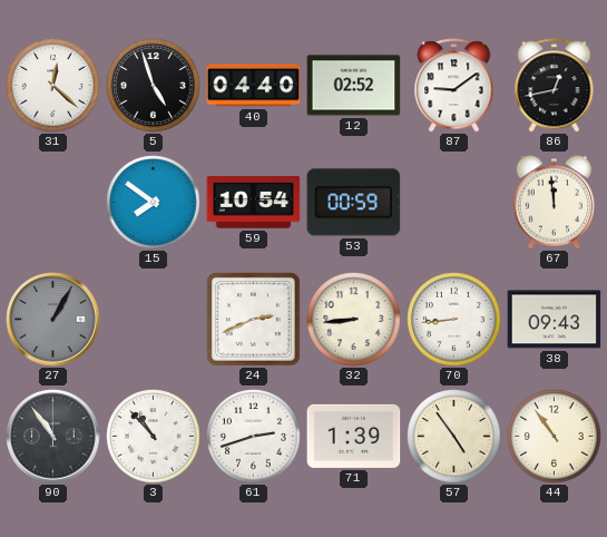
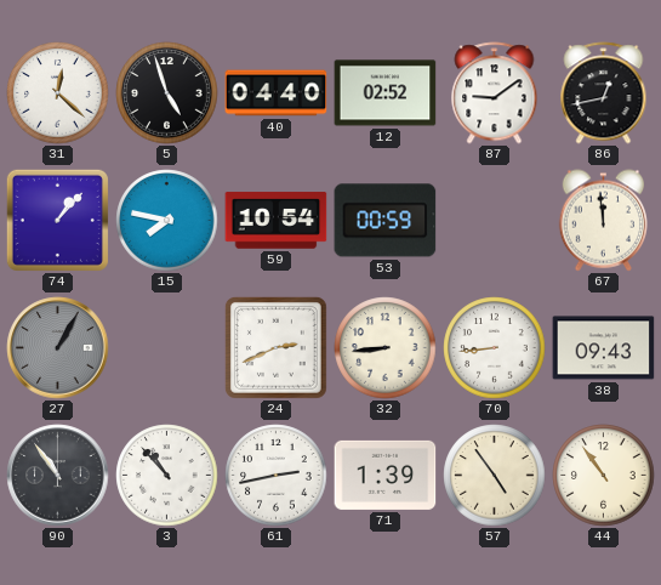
74: none -> 1:07
15: 7:51 -> 7:47
61: 2:42 -> 2:43
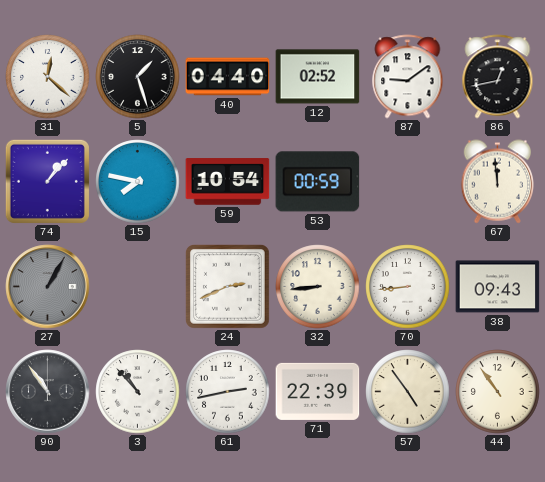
5: 4:57 -> 1:27
71: 1:39 -> 22:39
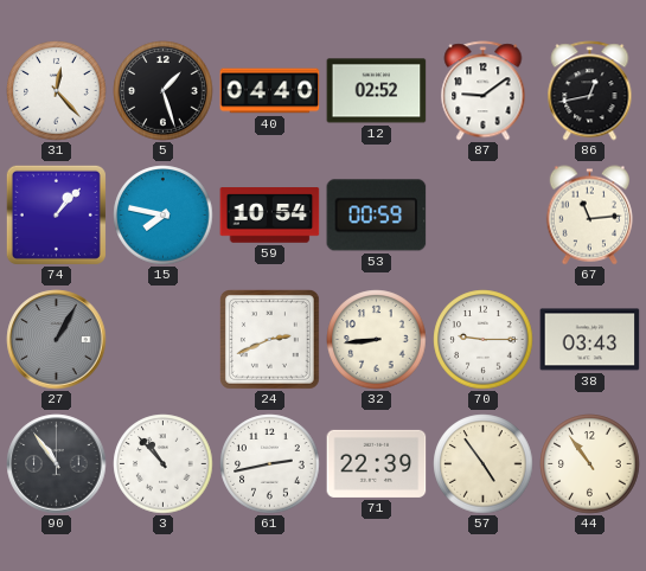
31: 12:22 -> 12:23
67: 11:59 -> 11:14
70: 8:44 -> 9:15
38: 09:43 -> 03:43
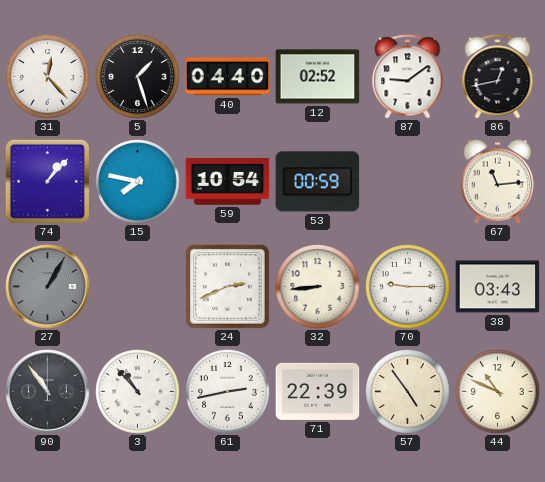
44: 10:54 -> 10:49
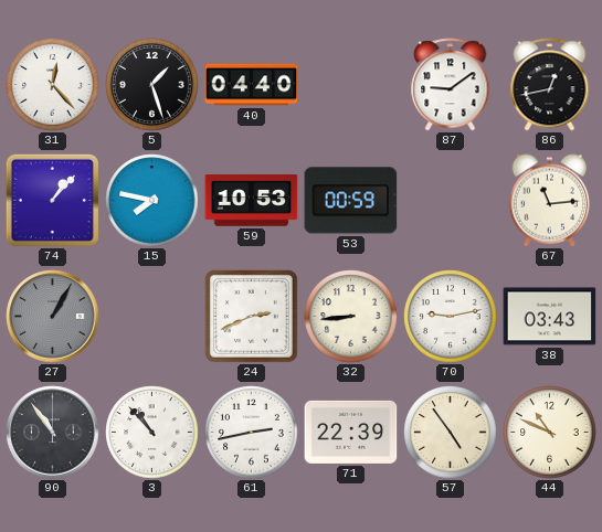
12: 02:52 -> none
59: 10:54 -> 10:53
70: 9:15 -> 9:13
